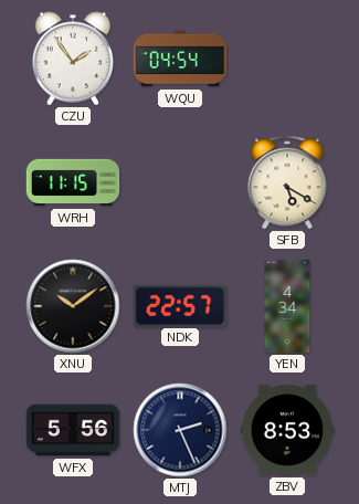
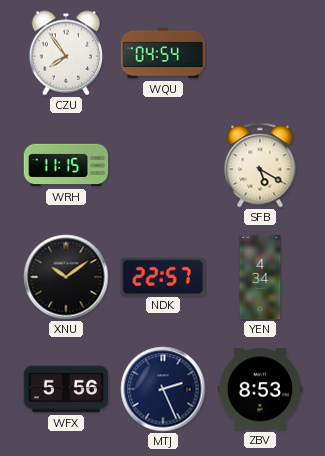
CZU: 1:54 -> 7:54
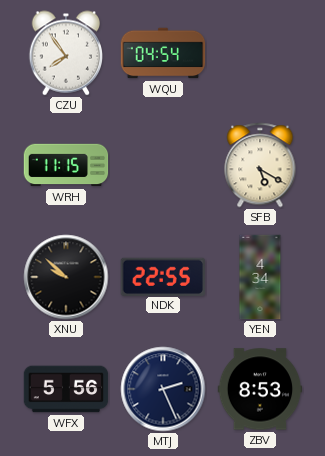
XNU: 10:09 -> 9:52
NDK: 22:57 -> 22:55
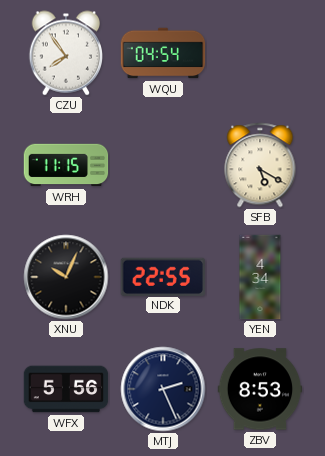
XNU: 9:52 -> 10:04
